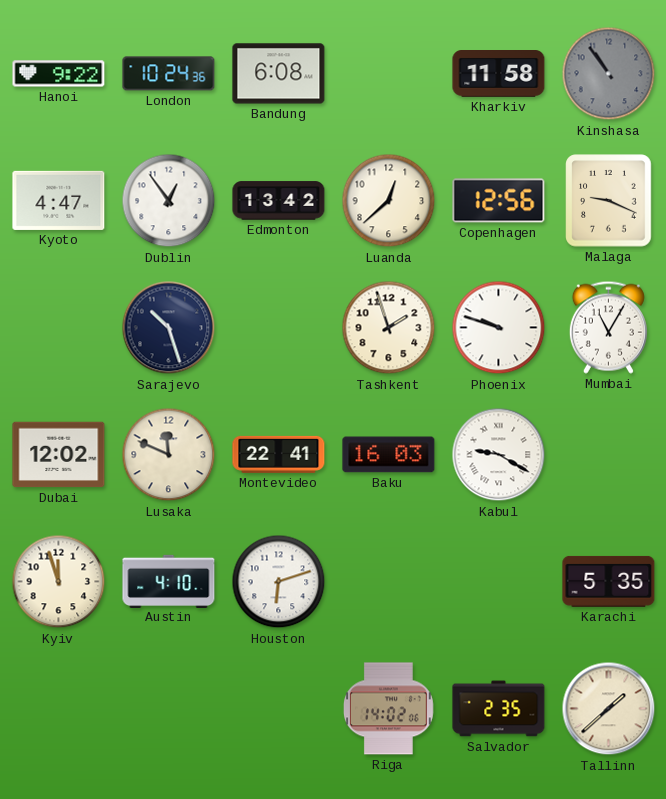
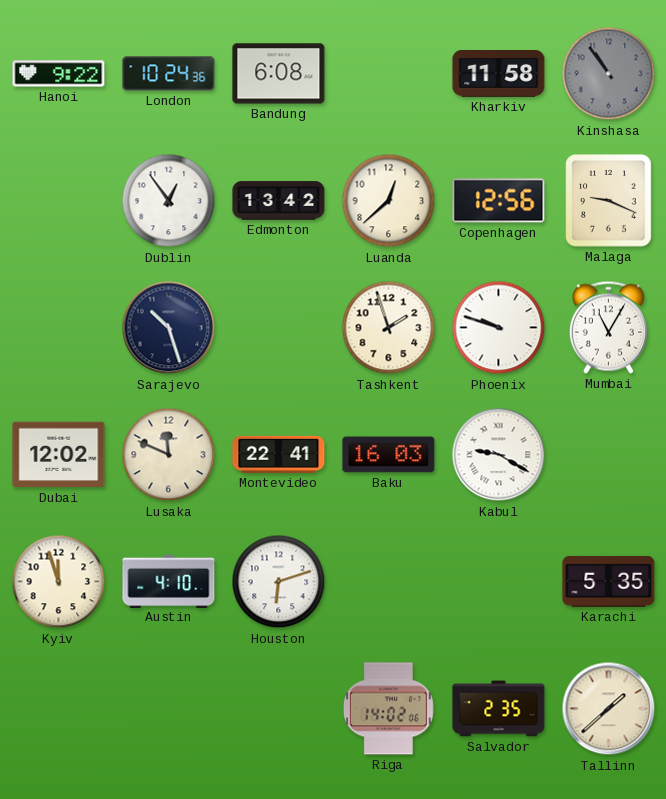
Kyoto: 4:47 -> none
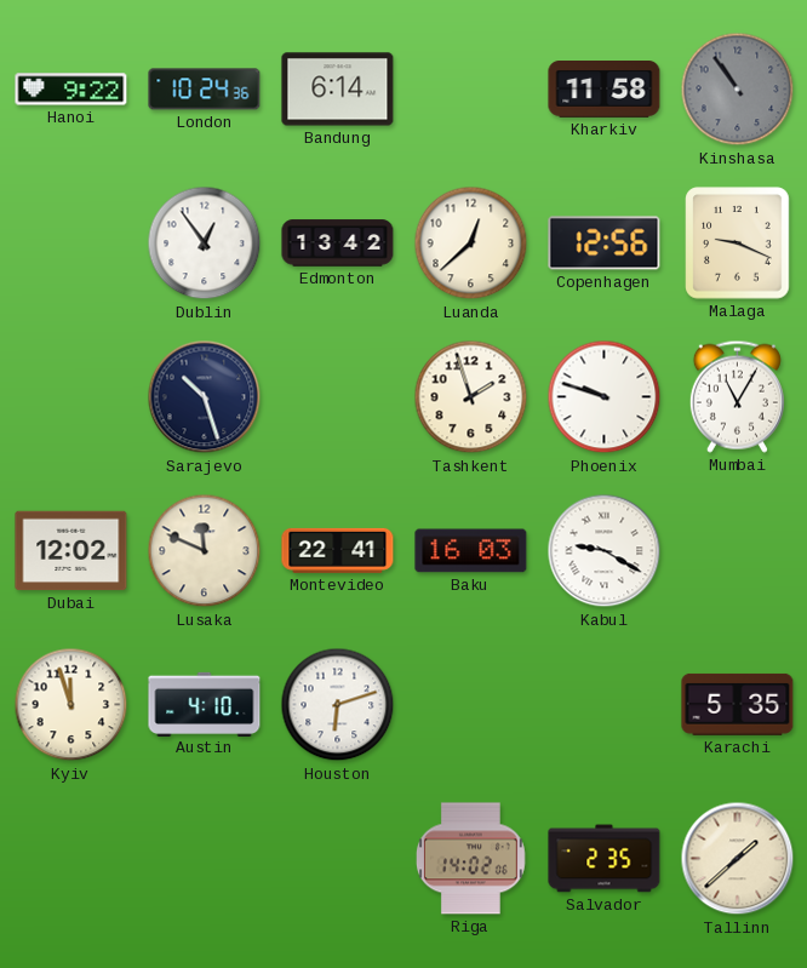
Bandung: 6:08 -> 6:14
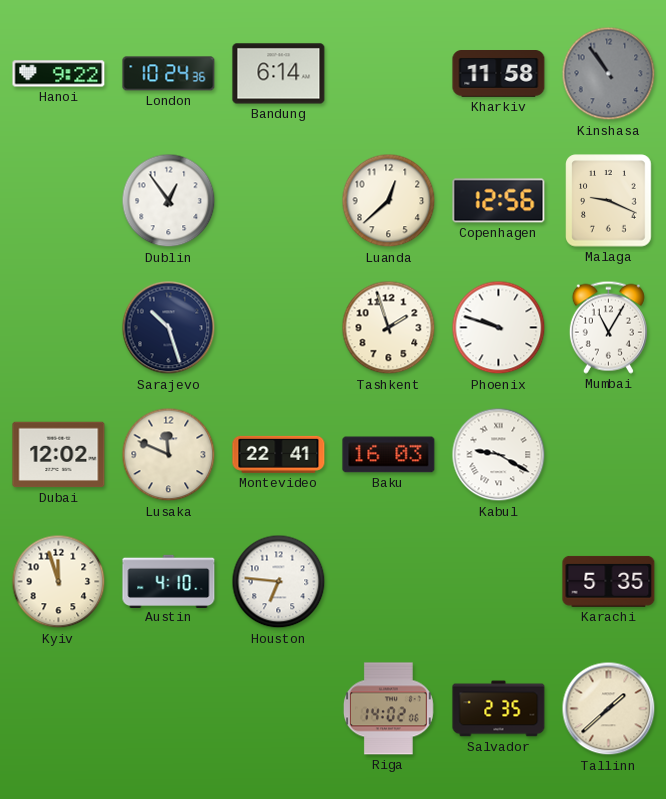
Edmonton: 13:42 -> none
Houston: 6:12 -> 6:46
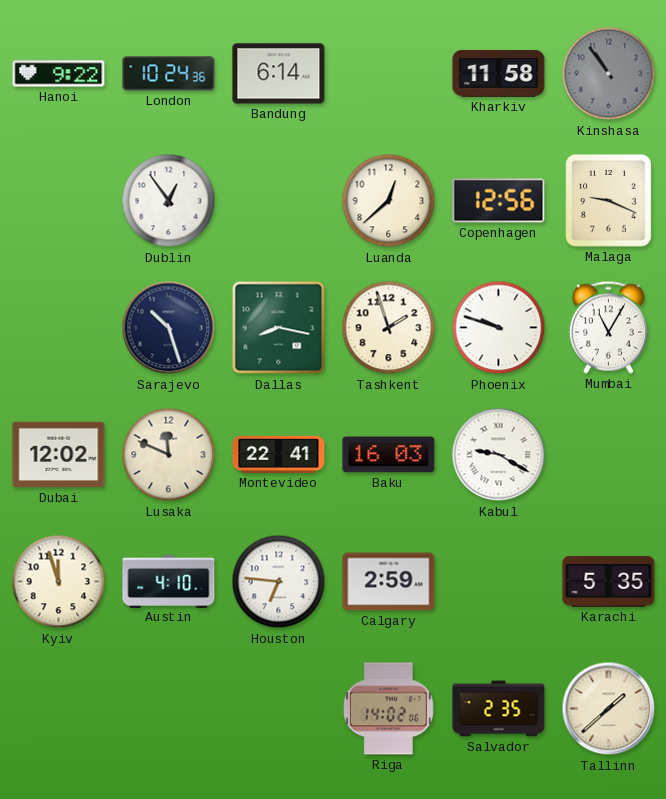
Dallas: none -> 8:17
Calgary: none -> 2:59
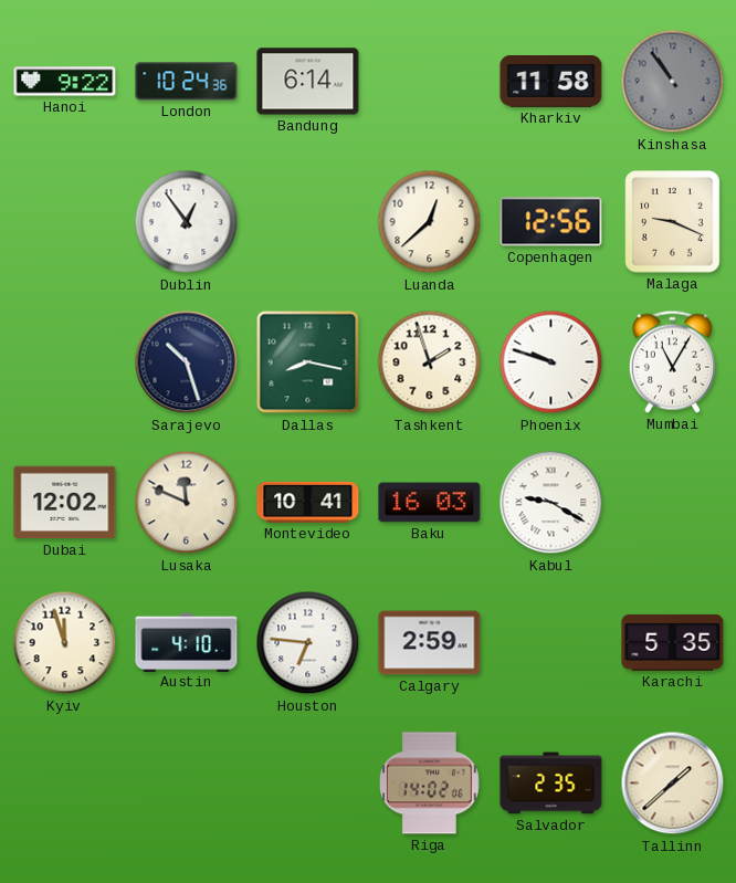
Montevideo: 22:41 -> 10:41
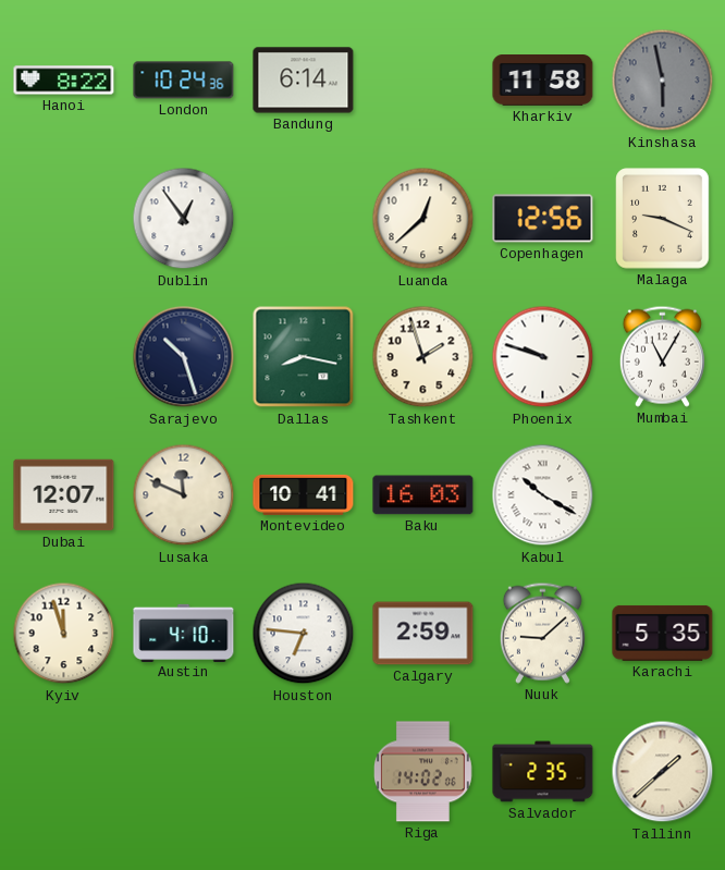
Hanoi: 9:22 -> 8:22
Kinshasa: 10:54 -> 5:58
Dubai: 12:02 -> 12:07
Kabul: 9:20 -> 10:20
Nuuk: none -> 9:08
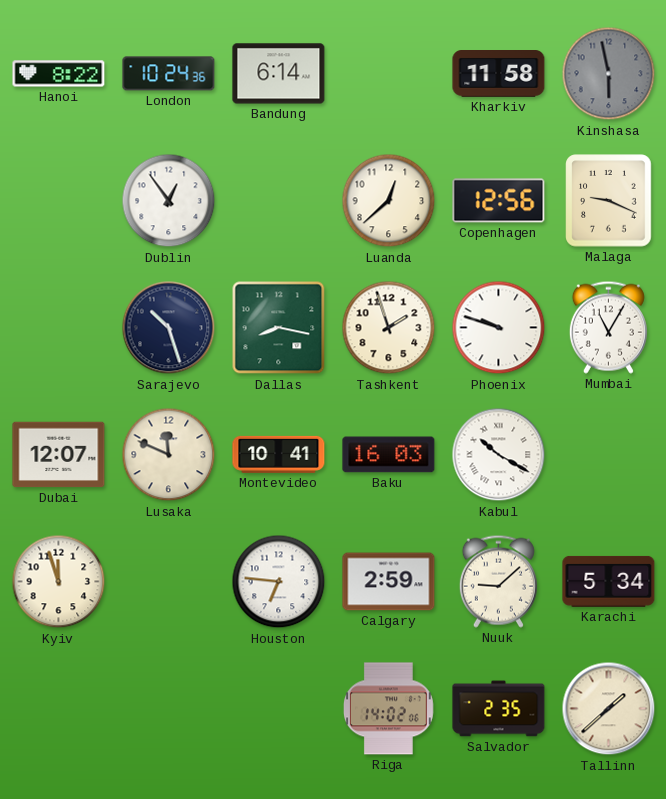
Austin: 4:10 -> none
Karachi: 5:35 -> 5:34
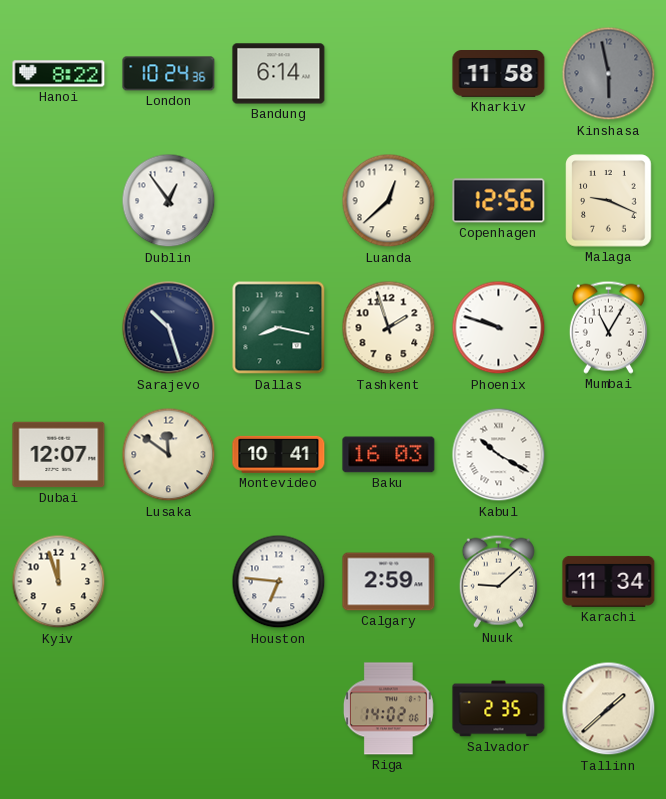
Lusaka: 11:49 -> 11:51
Karachi: 5:34 -> 11:34
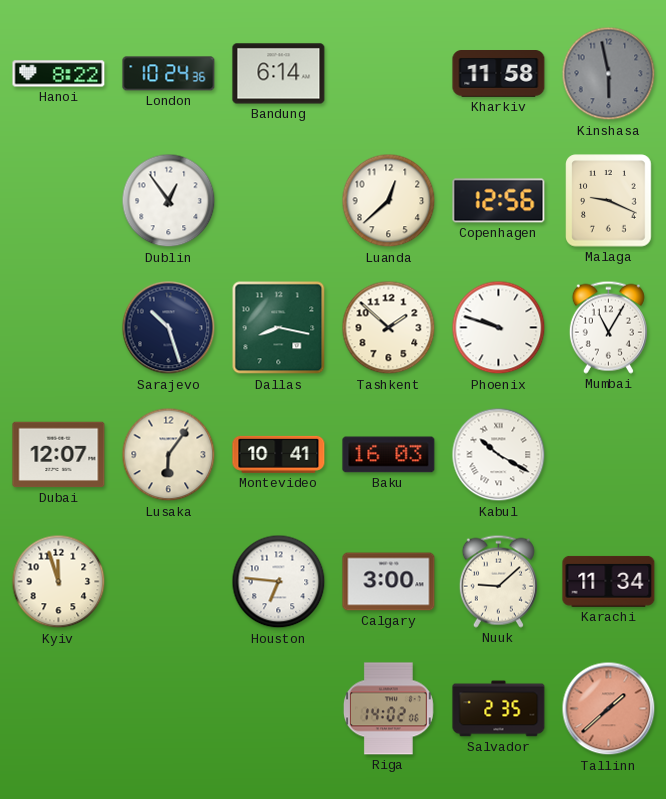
Tashkent: 1:57 -> 1:52
Lusaka: 11:51 -> 6:06
Calgary: 2:59 -> 3:00
Tallinn dial: cream -> salmon
